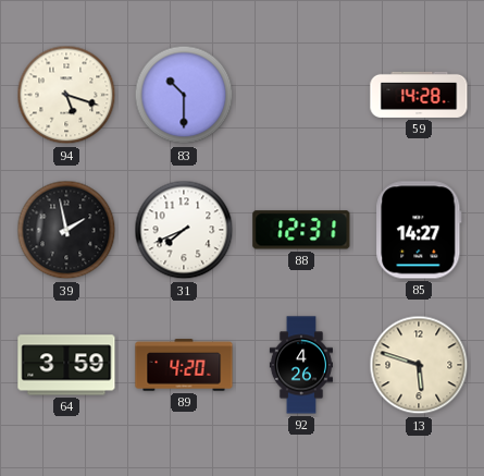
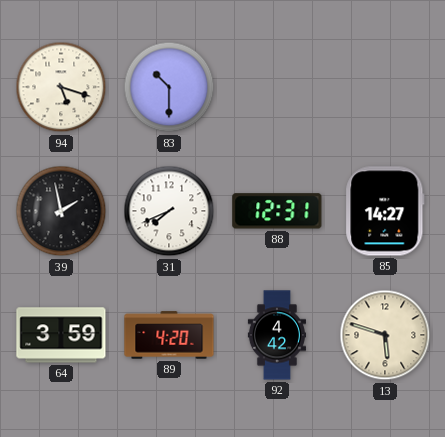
59: 14:28 -> none
92: 4:26 -> 4:42
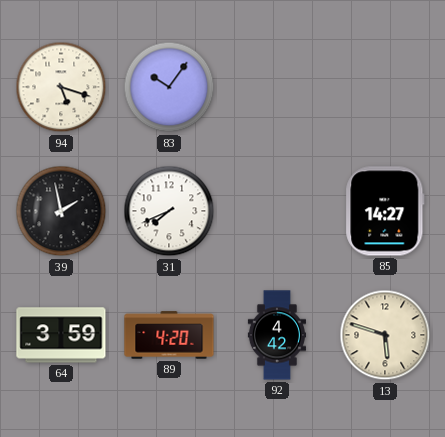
83: 10:30 -> 10:06
88: 12:31 -> none
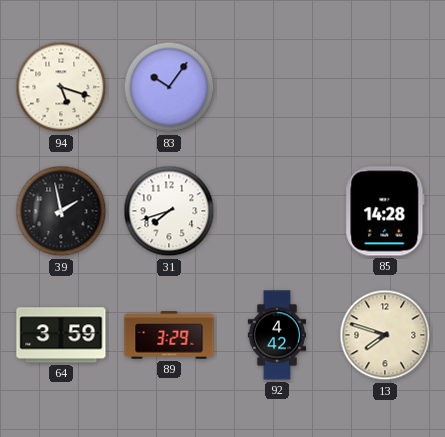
31: 7:41 -> 7:42
85: 14:27 -> 14:28
89: 4:20 -> 3:29
13: 5:48 -> 7:48
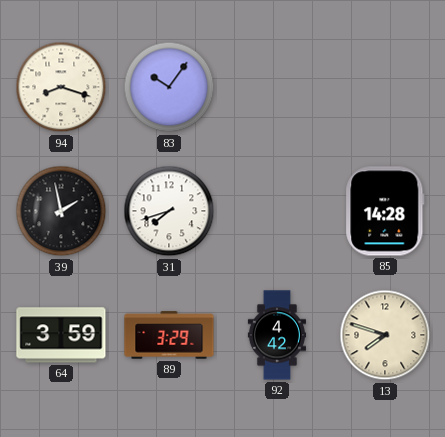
94: 5:18 -> 8:18
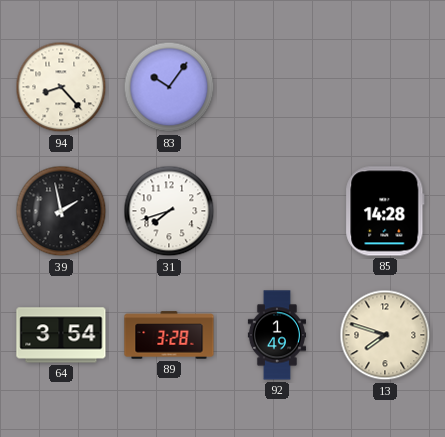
94: 8:18 -> 8:23
64: 3:59 -> 3:54
89: 3:29 -> 3:28
92: 4:42 -> 1:49
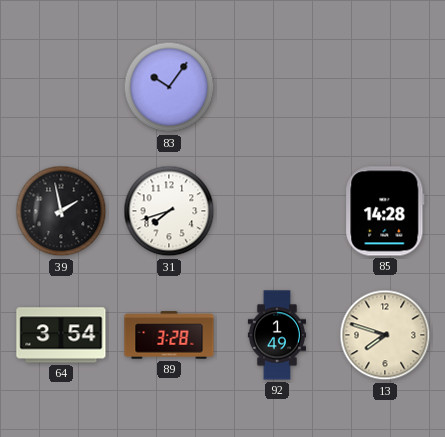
94: 8:23 -> none
